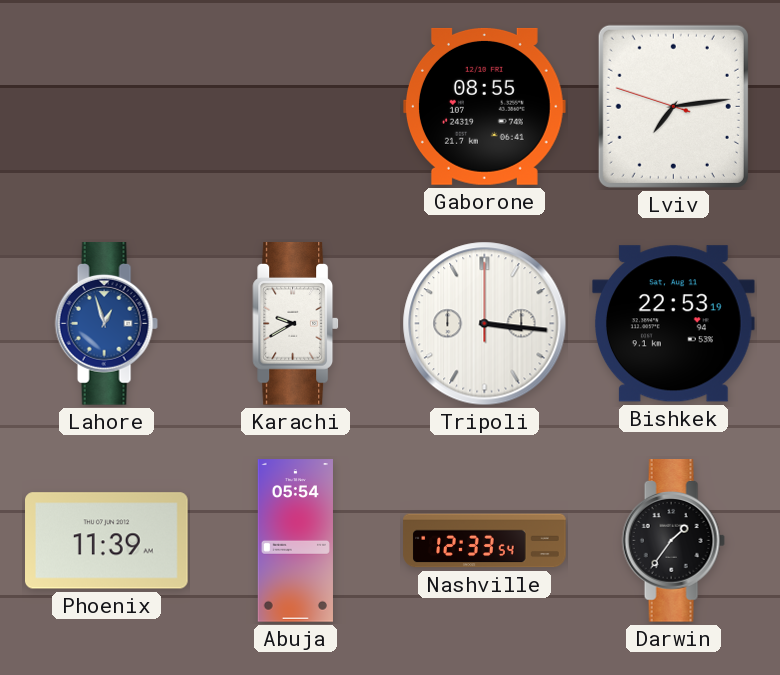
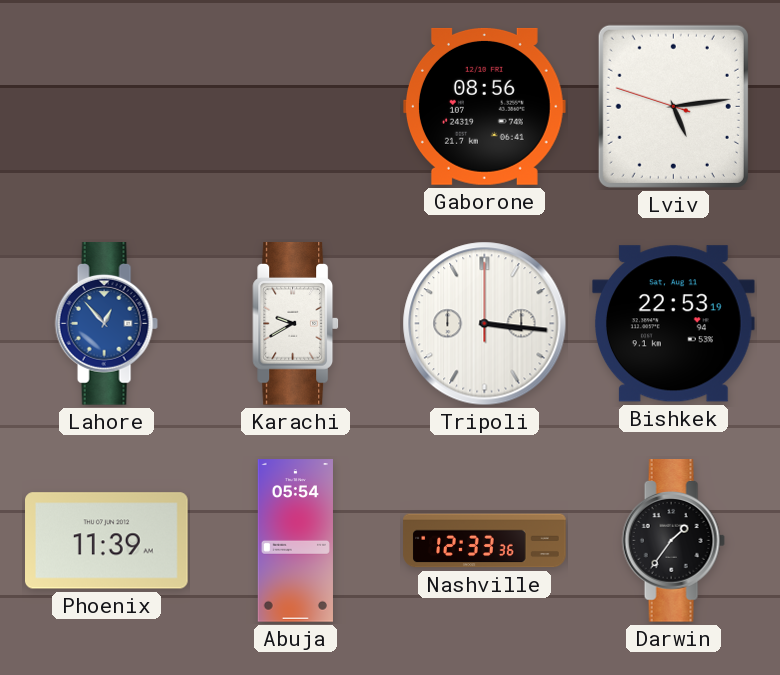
Gaborone: 08:55 -> 08:56
Lviv: 7:13 -> 5:13
Lahore: 12:57 -> 12:53
Nashville: 12:33:54 -> 12:33:36
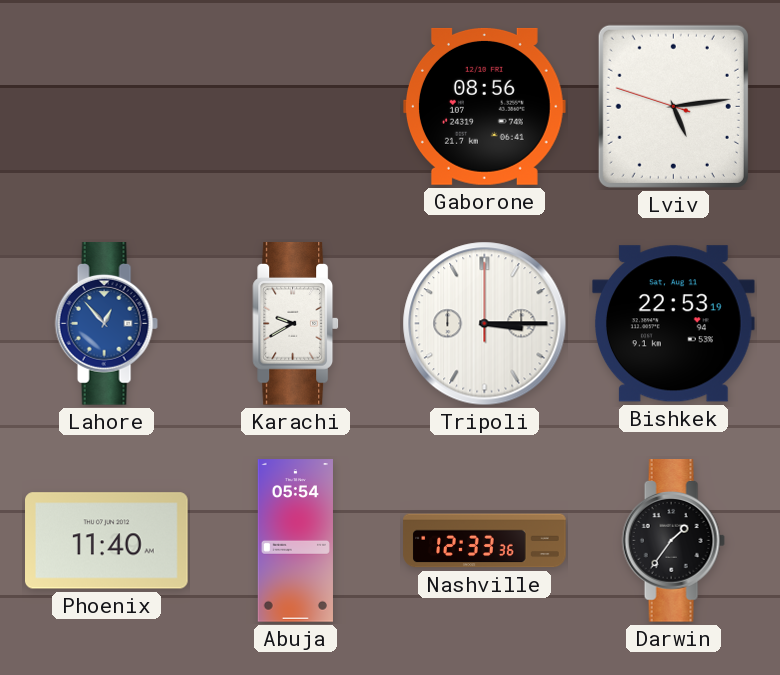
Tripoli: 3:16 -> 3:15
Phoenix: 11:39 -> 11:40
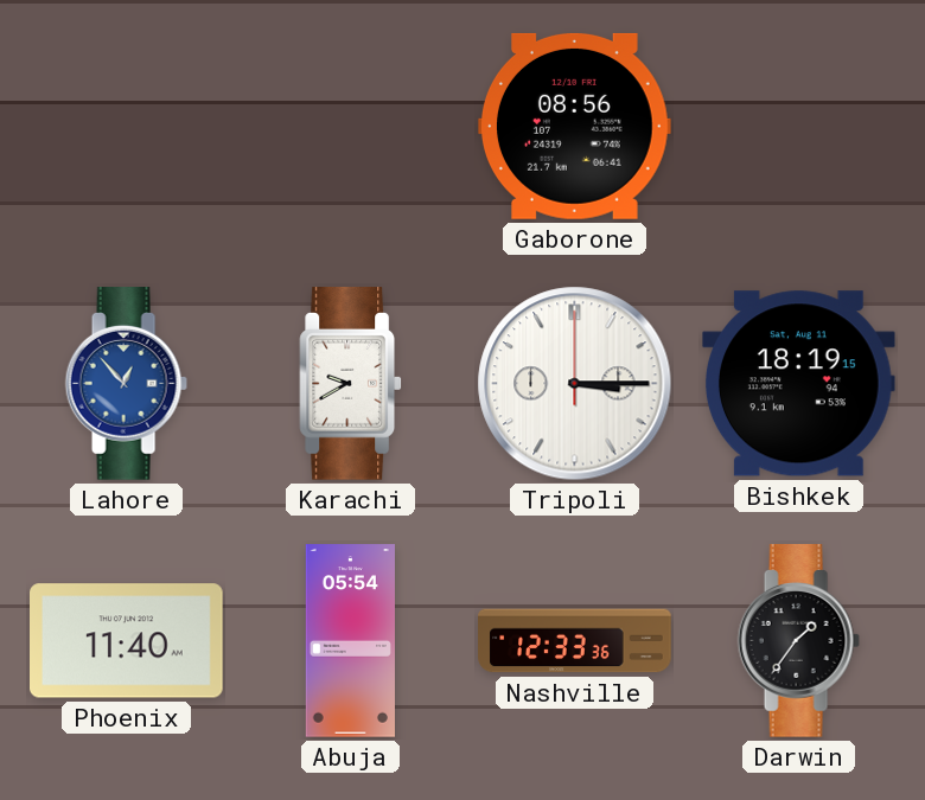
Lviv: 5:13 -> none
Bishkek: 22:53 -> 18:19
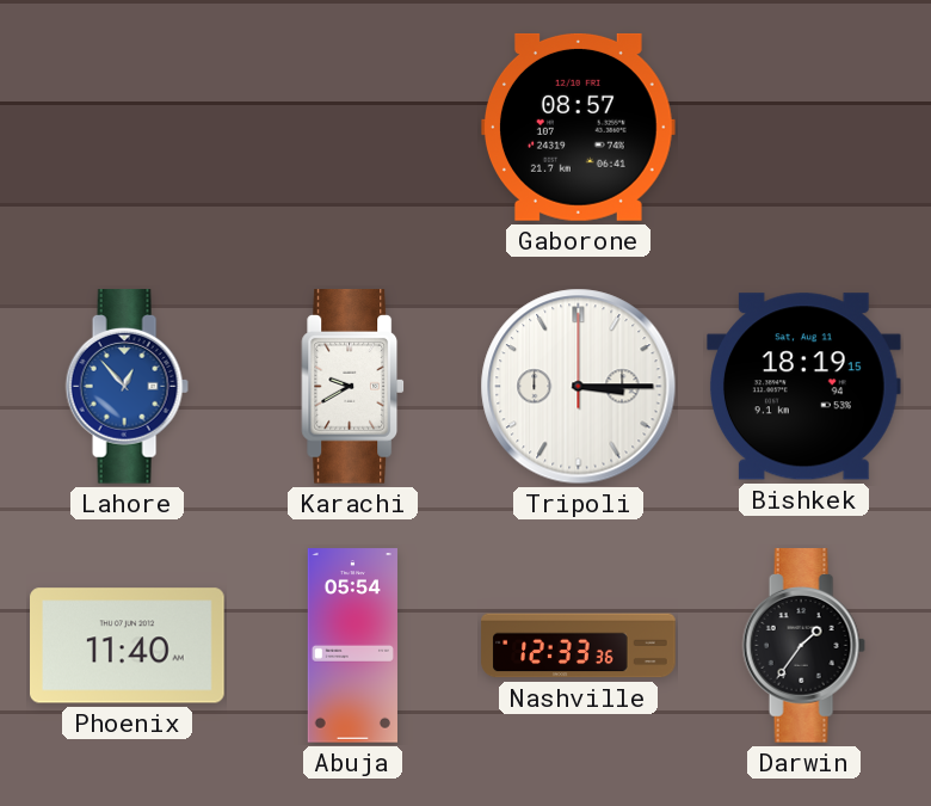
Gaborone: 08:56 -> 08:57
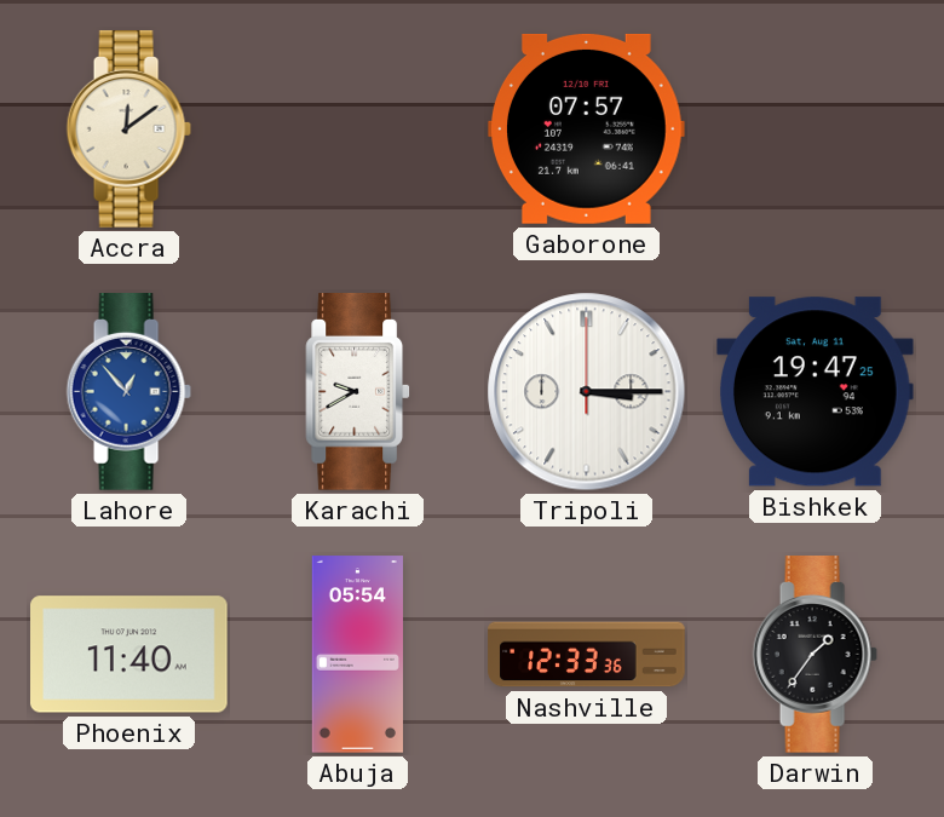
Accra: none -> 12:09
Gaborone: 08:57 -> 07:57
Bishkek: 18:19 -> 19:47
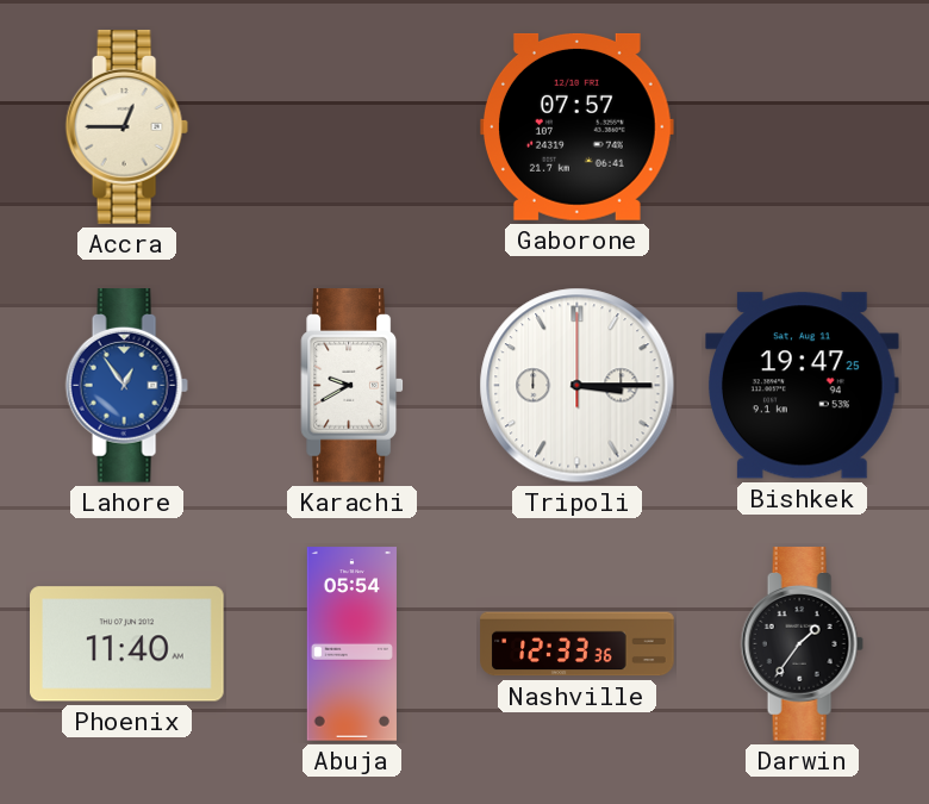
Accra: 12:09 -> 12:45
Lahore: 12:53 -> 12:54
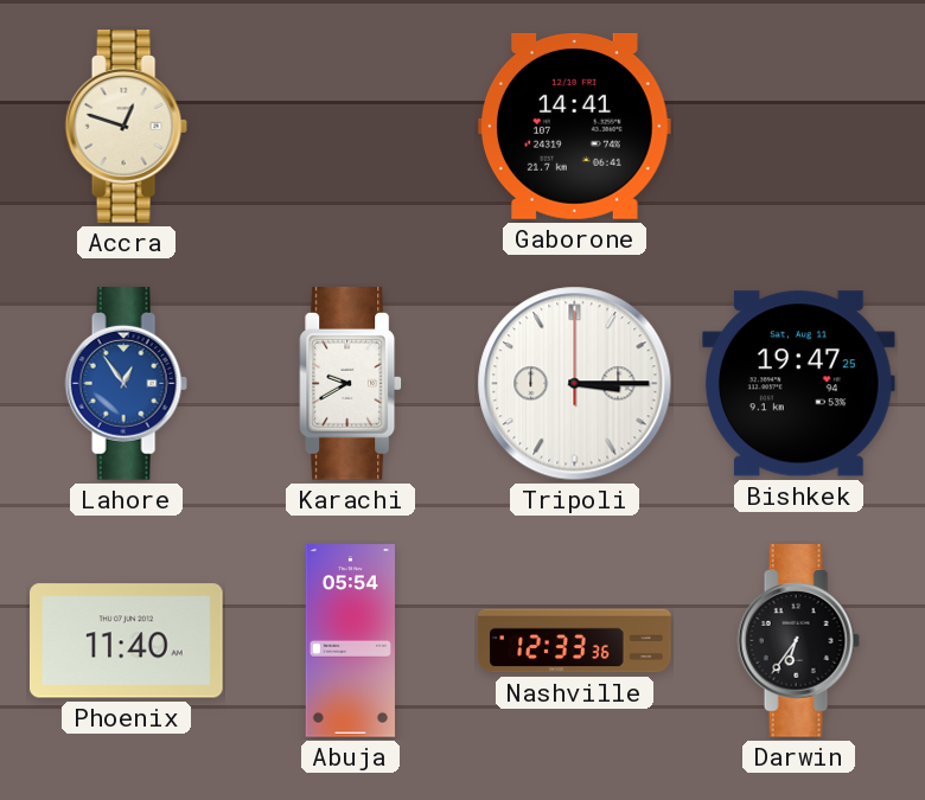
Accra: 12:45 -> 12:48
Gaborone: 07:57 -> 14:41
Darwin: 1:36 -> 6:36
